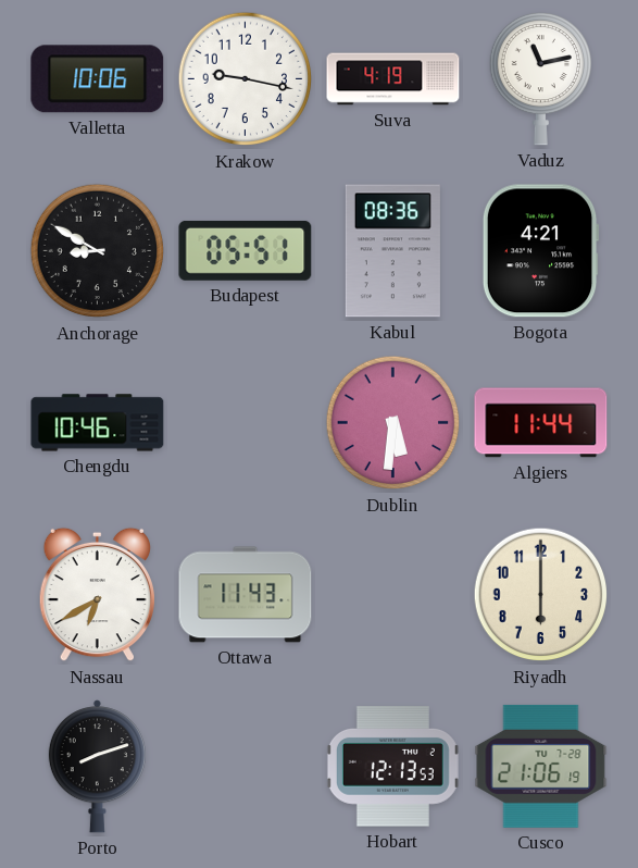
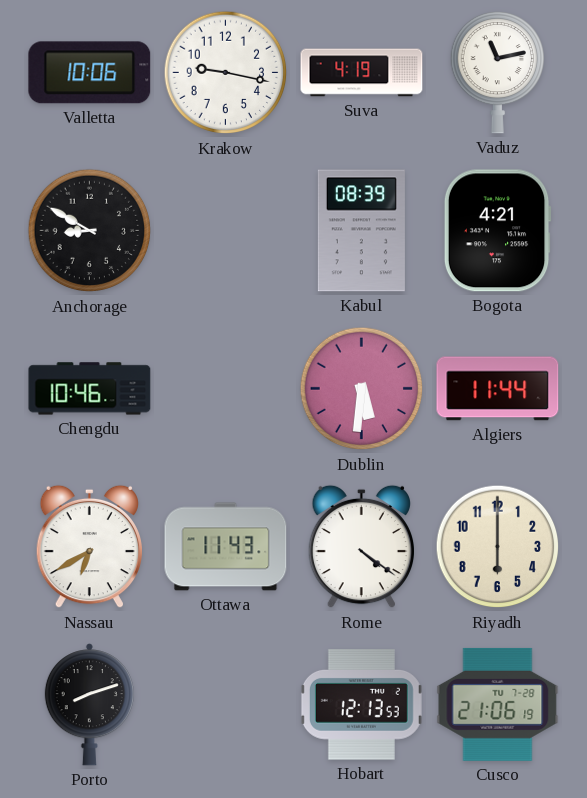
Budapest: 05:51 -> none
Kabul: 08:36 -> 08:39
Rome: none -> 4:21
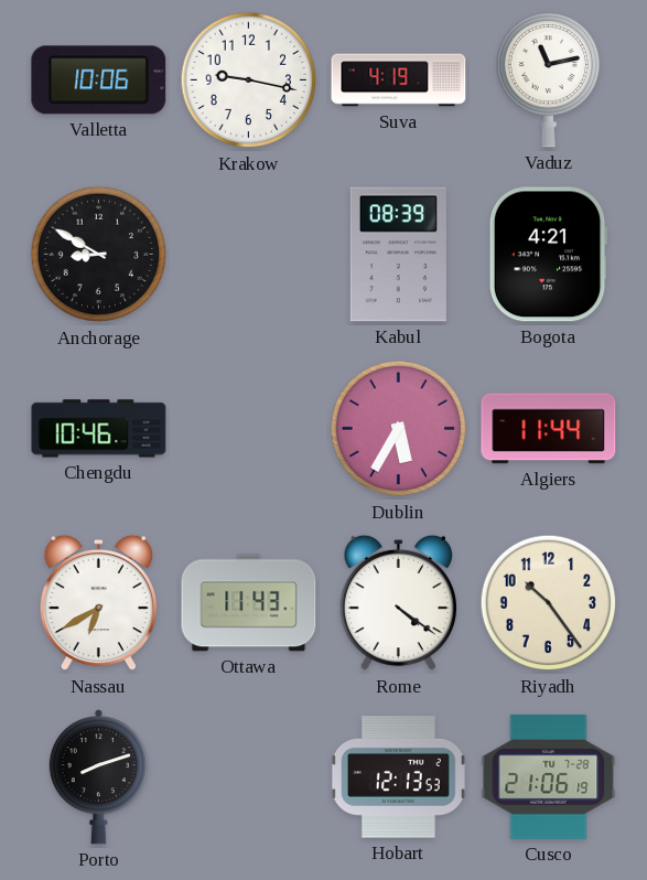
Dublin: 5:31 -> 5:35
Riyadh: 6:00 -> 10:24
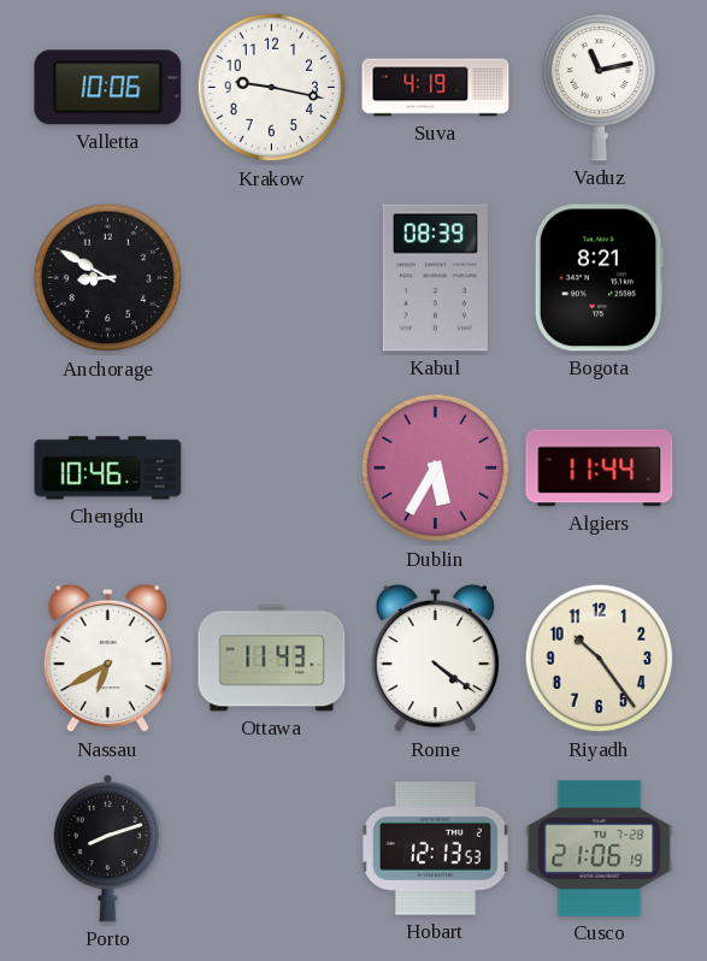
Bogota: 4:21 -> 8:21
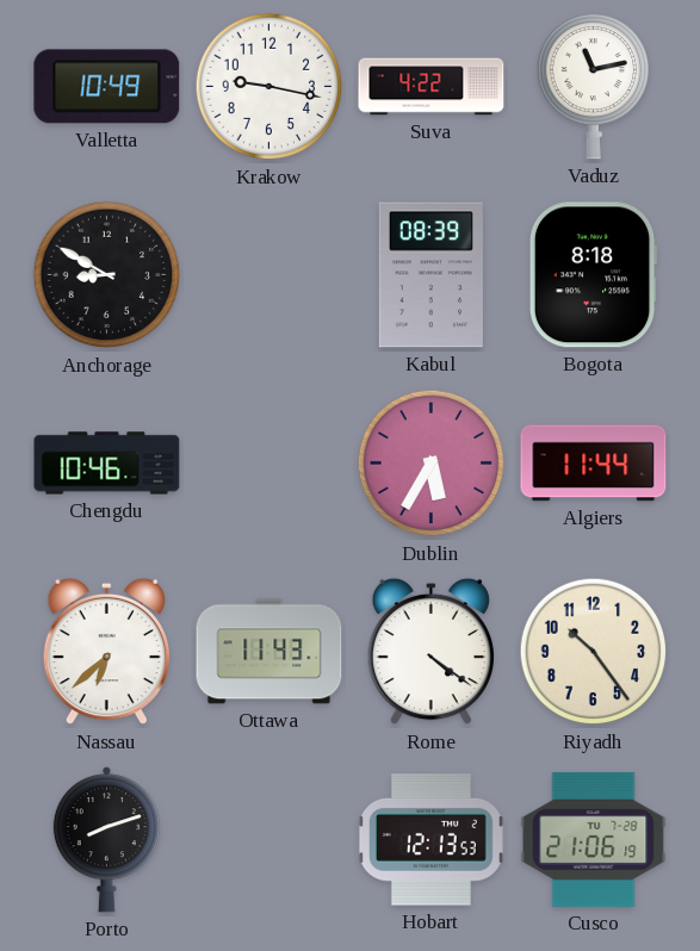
Valletta: 10:06 -> 10:49
Suva: 4:19 -> 4:22
Bogota: 8:21 -> 8:18
Nassau: 6:40 -> 6:38
